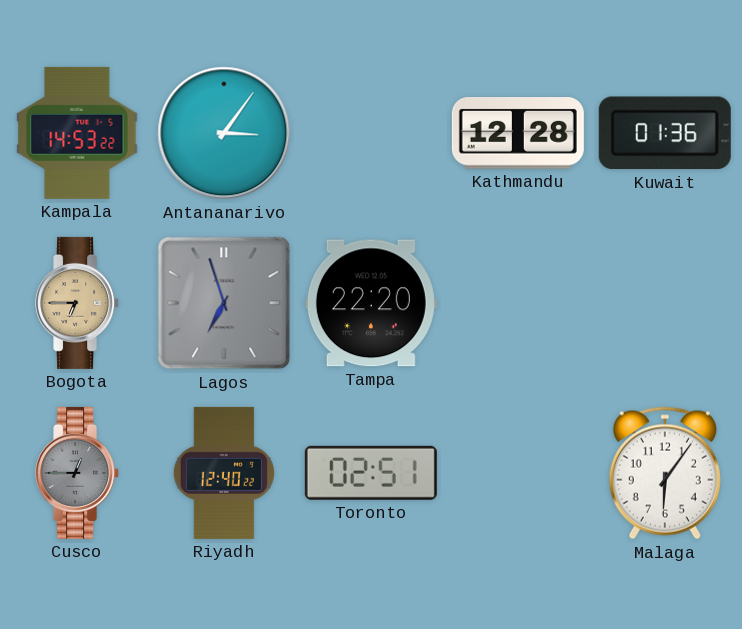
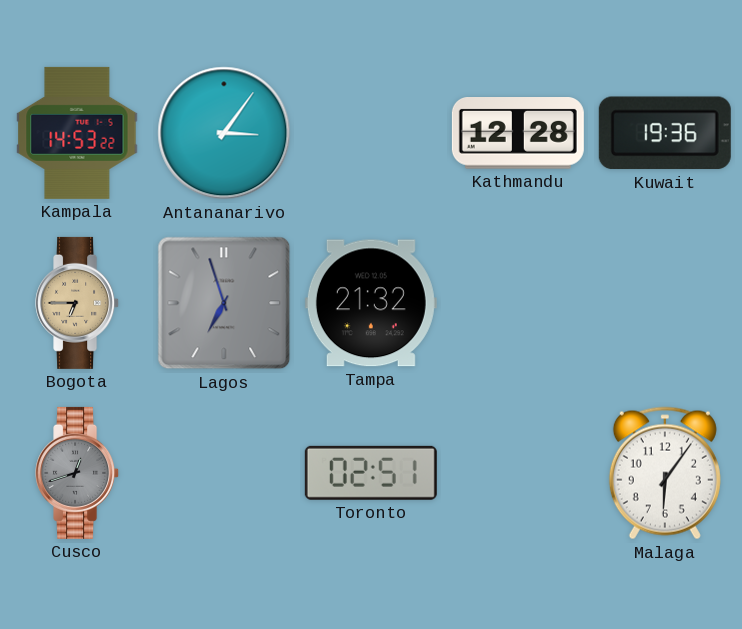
Kuwait: 01:36 -> 19:36
Tampa: 22:20 -> 21:32
Cusco: 12:45 -> 12:42
Riyadh: 12:40 -> none
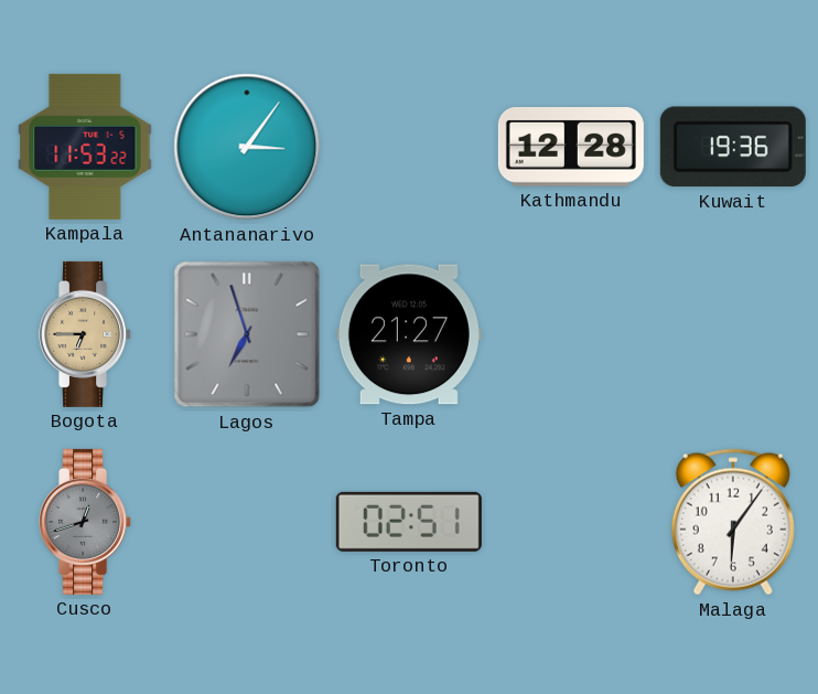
Kampala: 14:53 -> 11:53
Tampa: 21:32 -> 21:27
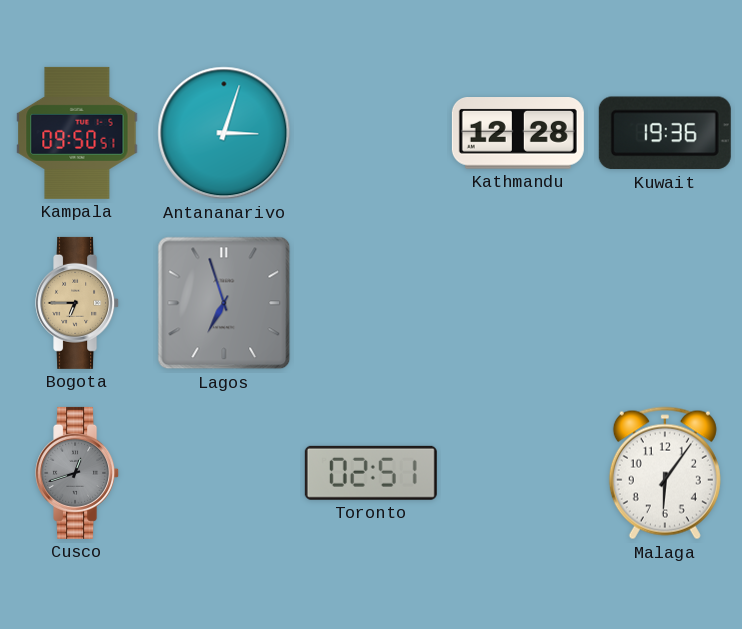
Kampala: 11:53 -> 09:50
Antananarivo: 3:06 -> 3:03
Tampa: 21:27 -> none
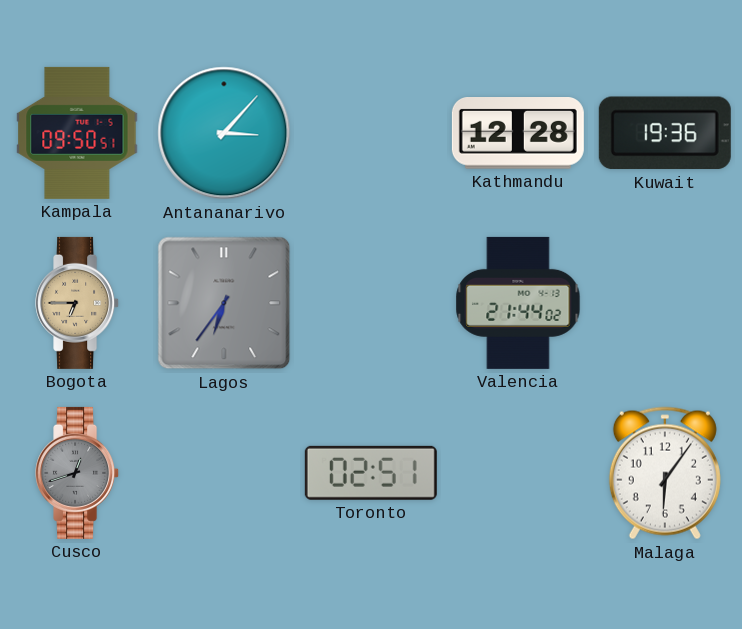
Antananarivo: 3:03 -> 3:07
Lagos: 6:57 -> 6:36
Valencia: none -> 21:44
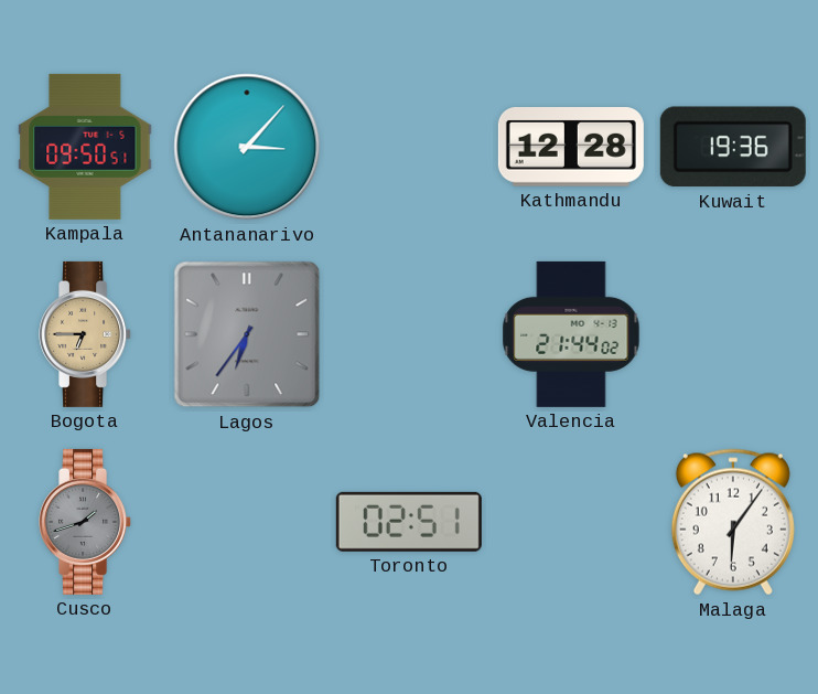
Cusco: 12:42 -> 1:42
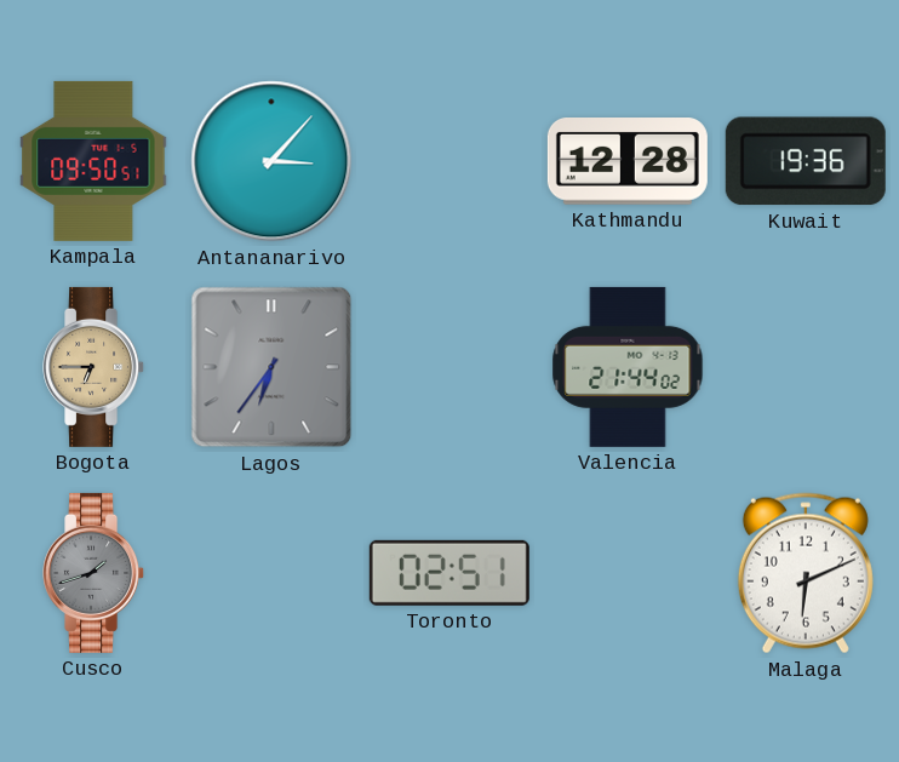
Malaga: 6:06 -> 6:11
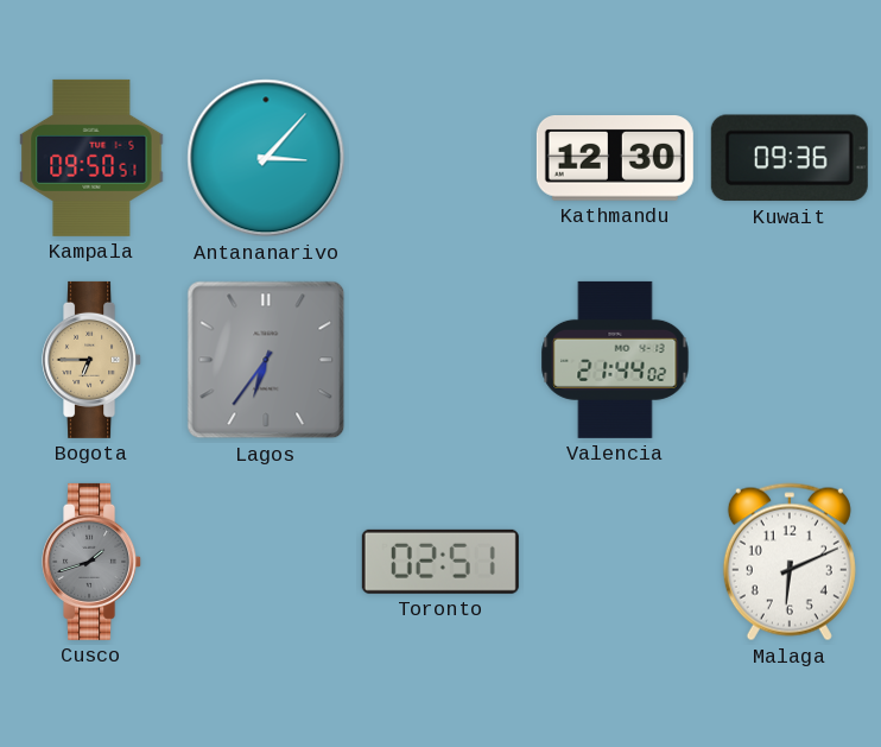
Kathmandu: 12:28 -> 12:30
Kuwait: 19:36 -> 09:36
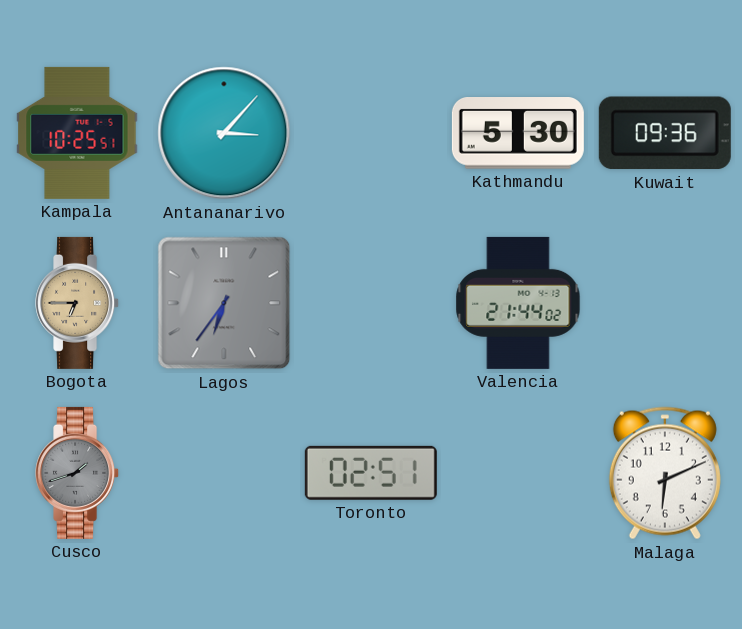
Kampala: 09:50 -> 10:25
Kathmandu: 12:30 -> 5:30
